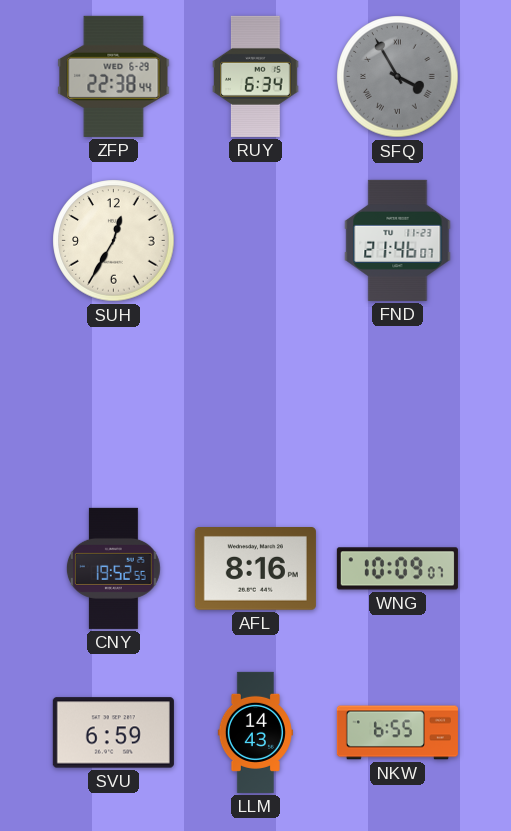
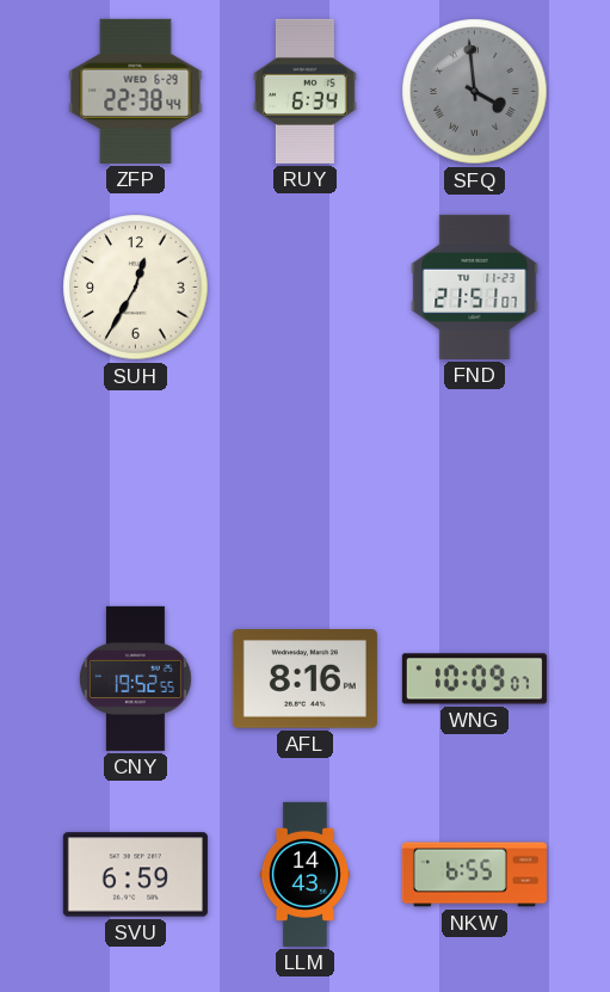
SFQ: 3:55 -> 3:59
FND: 21:46 -> 21:51
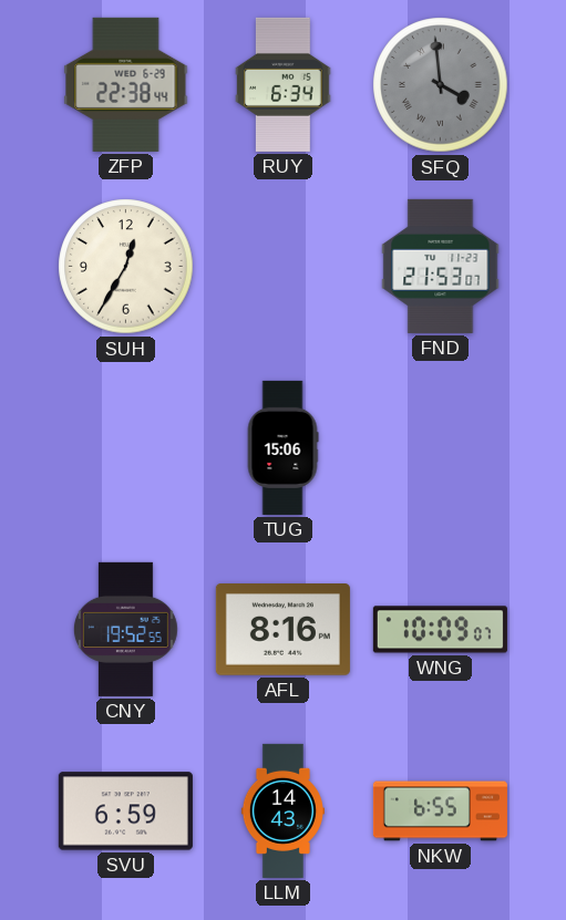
FND: 21:51 -> 21:53
TUG: none -> 15:06
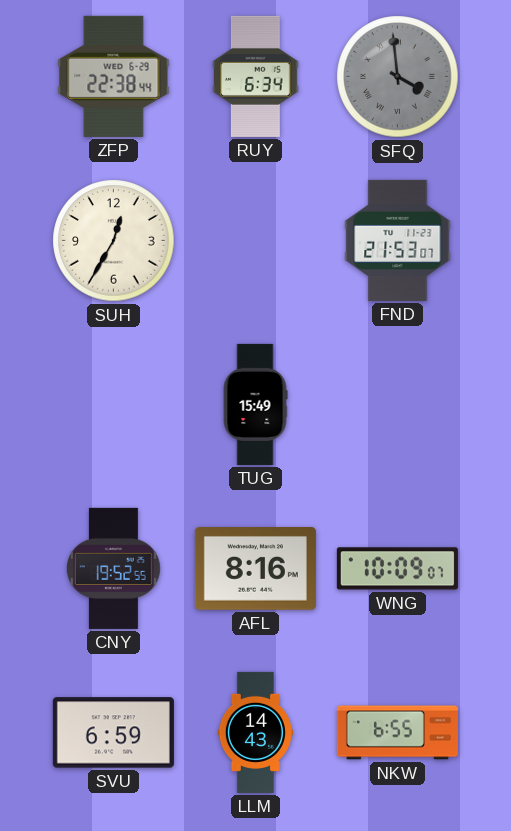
TUG: 15:06 -> 15:49
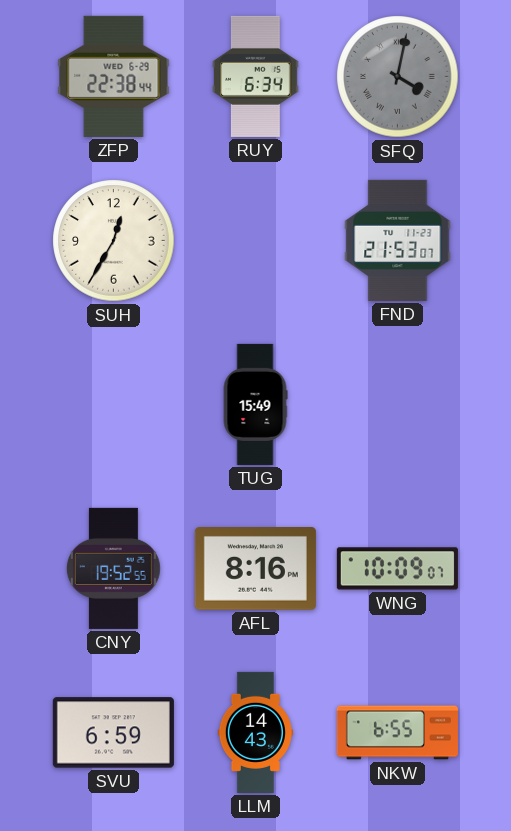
SFQ: 3:59 -> 4:02
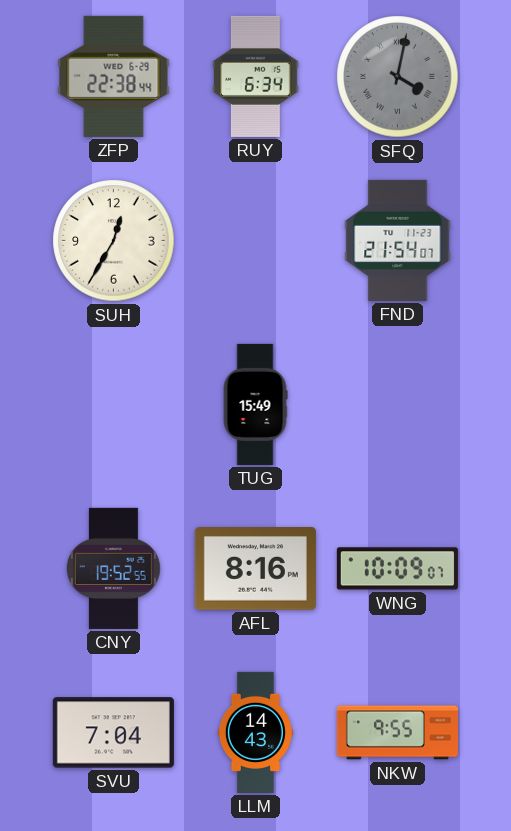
FND: 21:53 -> 21:54
SVU: 6:59 -> 7:04
NKW: 6:55 -> 9:55
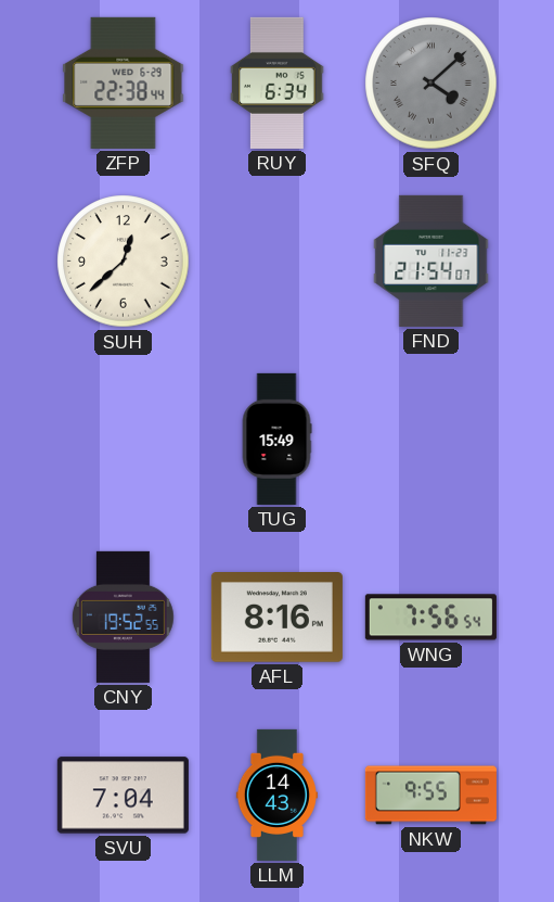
SFQ: 4:02 -> 4:08
SUH: 12:35 -> 12:38
WNG: 10:09 -> 7:56
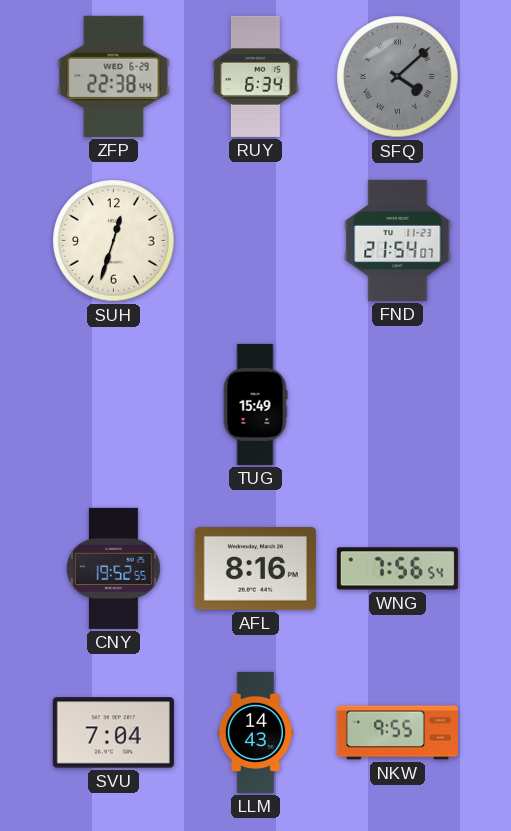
SUH: 12:38 -> 12:33
